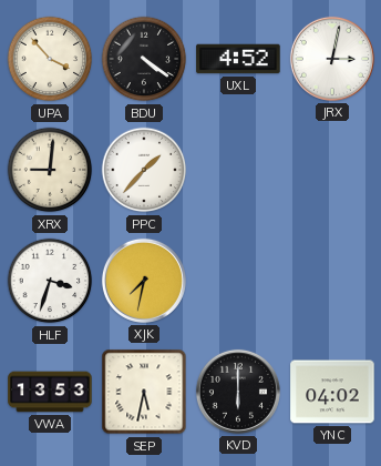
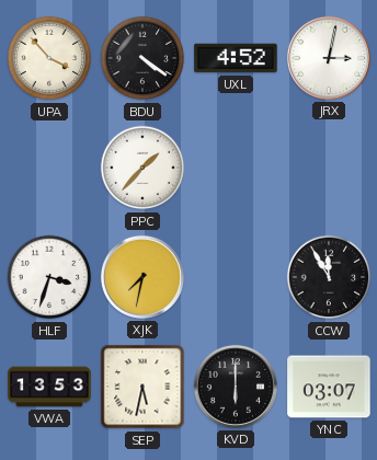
XRX: 9:01 -> none
CCW: none -> 11:55
YNC: 04:02 -> 03:07
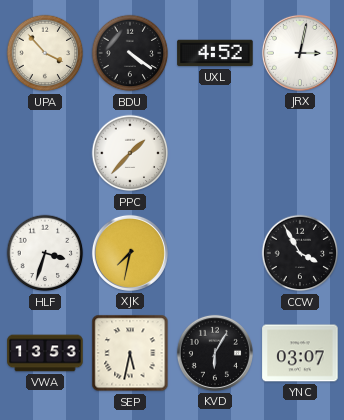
CCW: 11:55 -> 3:55
KVD: 6:00 -> 6:05
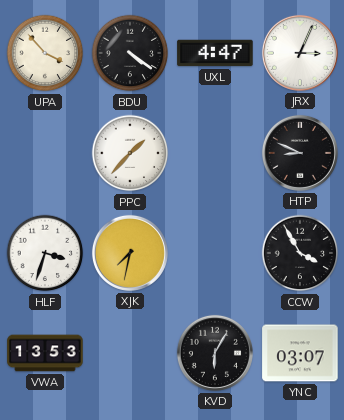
UXL: 4:52 -> 4:47
JRX: 3:02 -> 3:04
HTP: none -> 8:49
SEP: 5:32 -> none
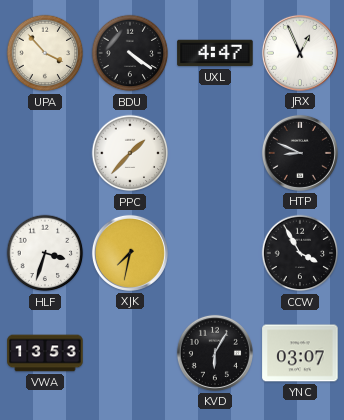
JRX: 3:04 -> 12:56
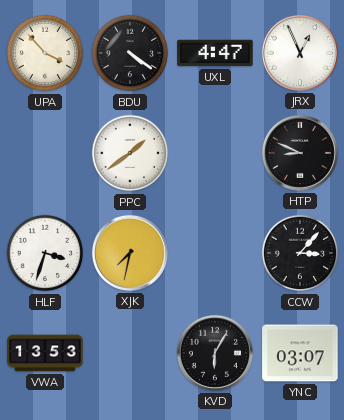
PPC: 1:37 -> 1:39
CCW: 3:55 -> 3:07
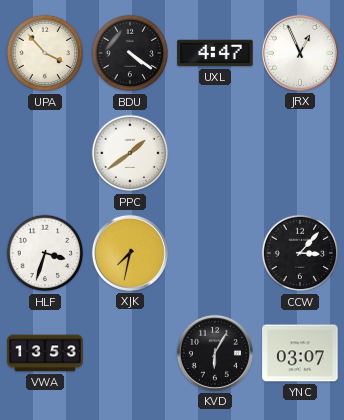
HTP: 8:49 -> none
